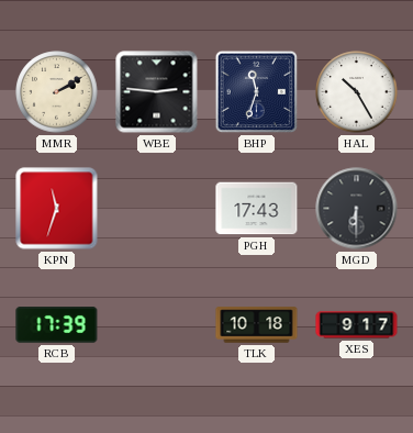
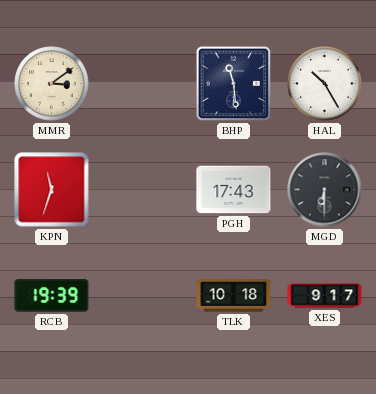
MMR: 2:10 -> 3:09
WBE: 2:46 -> none
BHP: 11:33 -> 11:29
RCB: 17:39 -> 19:39
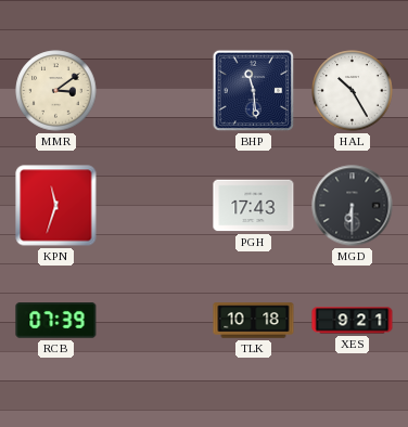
RCB: 19:39 -> 07:39
XES: 9:17 -> 9:21
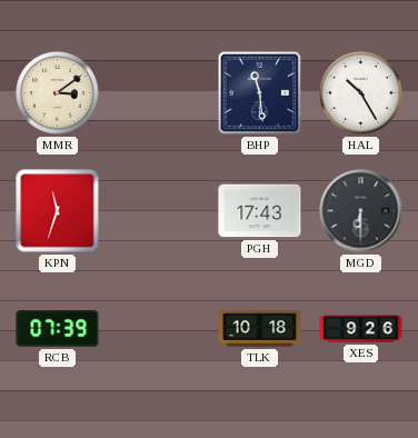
XES: 9:21 -> 9:26
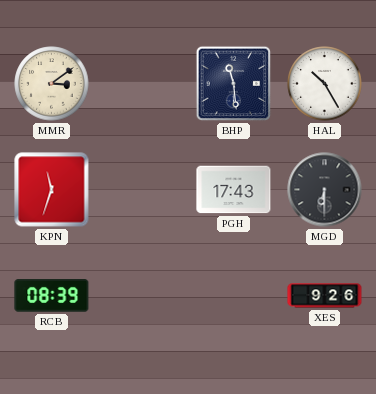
RCB: 07:39 -> 08:39
TLK: 10:18 -> none
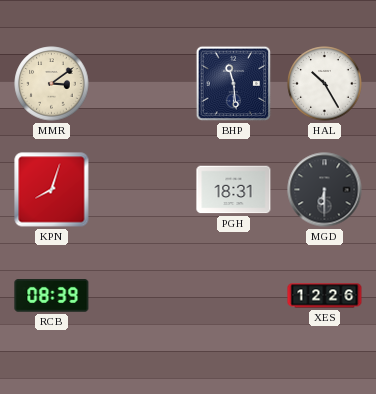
KPN: 11:33 -> 8:03
PGH: 17:43 -> 18:31
XES: 9:26 -> 12:26
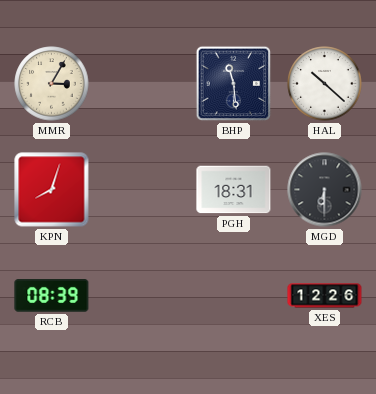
MMR: 3:09 -> 3:05
HAL: 10:25 -> 10:22
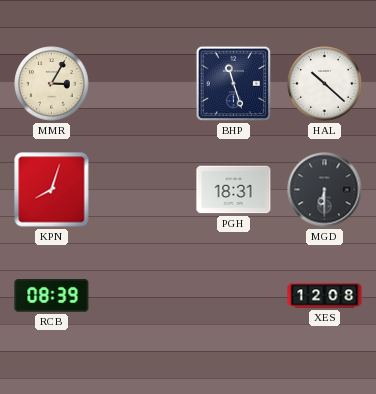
BHP: 11:29 -> 11:27
XES: 12:26 -> 12:08
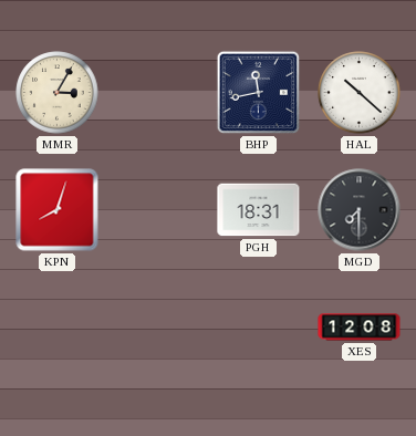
BHP: 11:27 -> 11:43
MGD: 6:30 -> 7:30
RCB: 08:39 -> none
